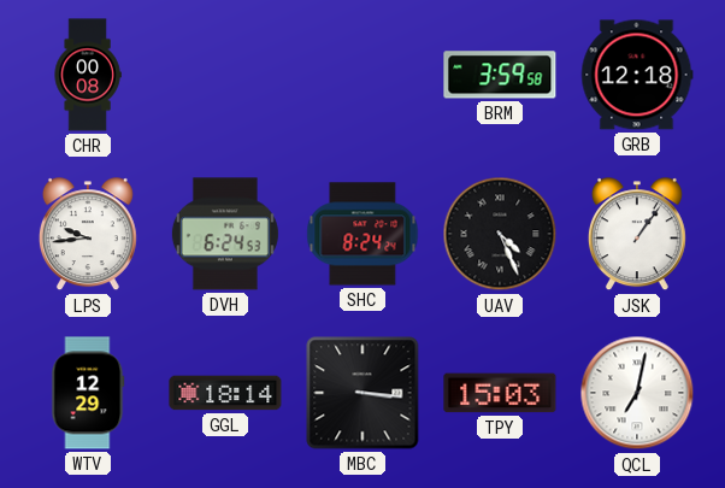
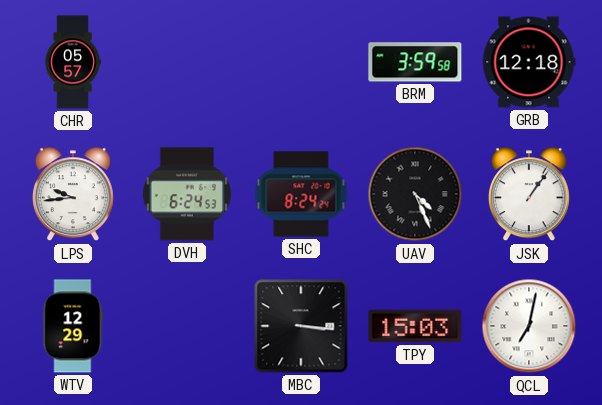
CHR: 00:08 -> 05:57
GGL: 18:14 -> none
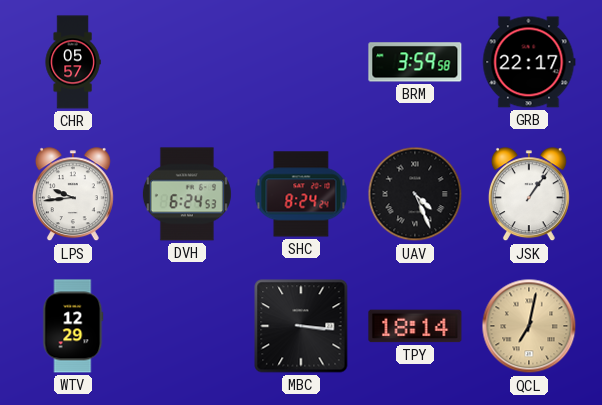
GRB: 12:18 -> 22:17
TPY: 15:03 -> 18:14
QCL dial: white -> champagne
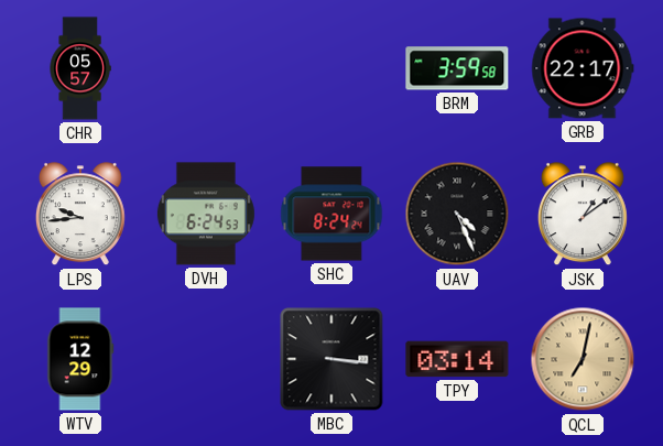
JSK: 1:06 -> 1:09
TPY: 18:14 -> 03:14
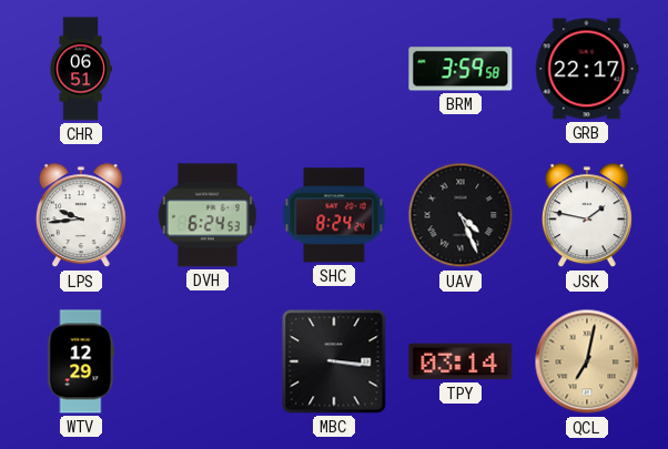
CHR: 05:57 -> 06:51
JSK: 1:09 -> 1:47
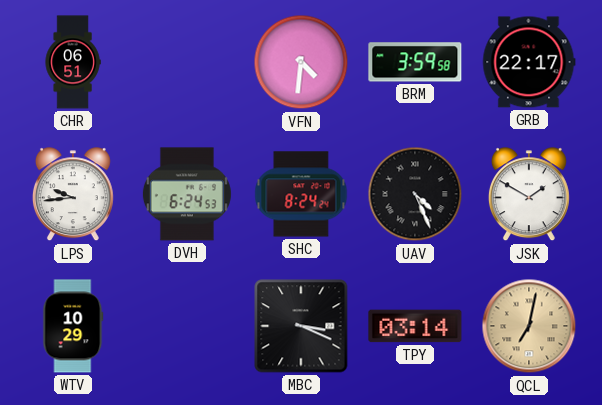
VFN: none -> 4:31
JSK: 1:47 -> 1:50
WTV: 12:29 -> 10:29
MBC: 3:16 -> 3:19
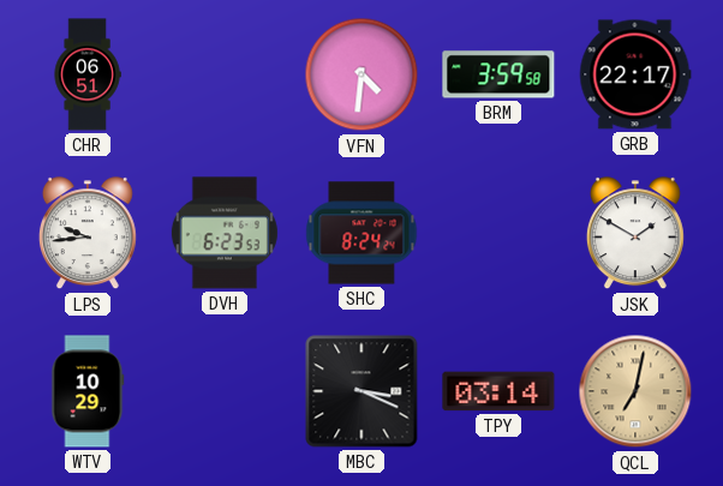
DVH: 6:24 -> 6:23
UAV: 4:26 -> none
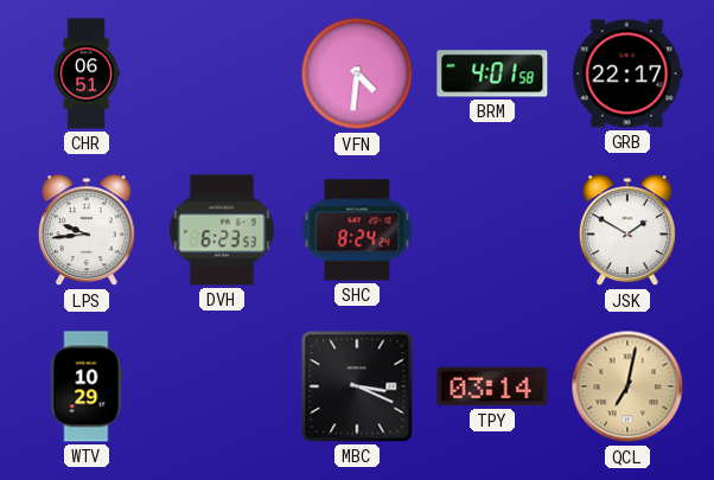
BRM: 3:59 -> 4:01
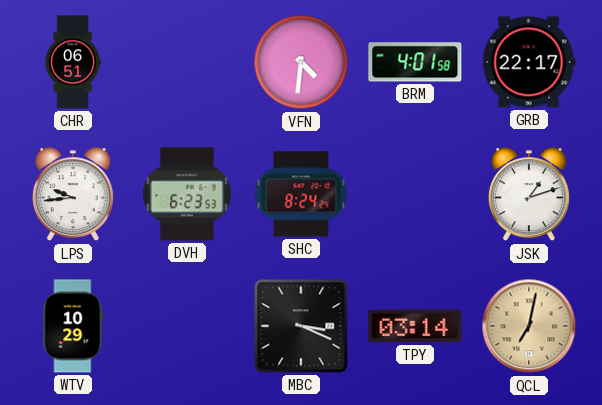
JSK: 1:50 -> 1:12
